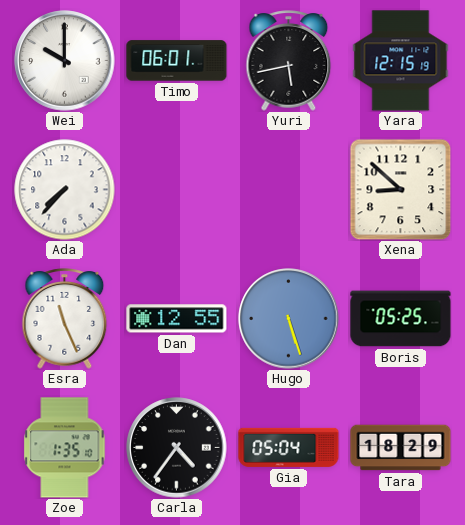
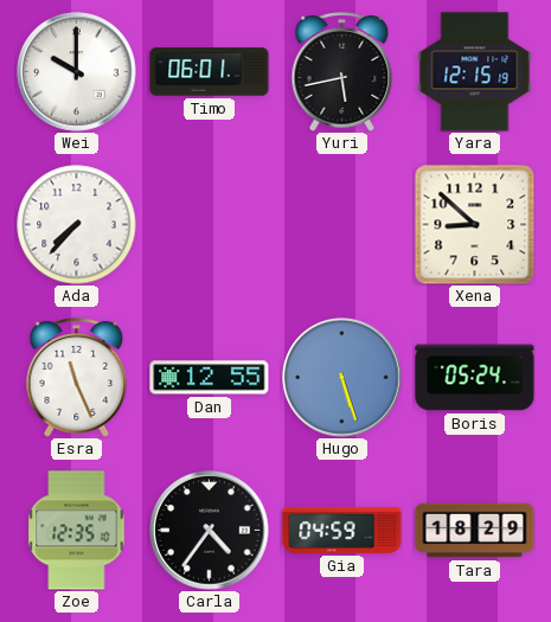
Boris: 05:25 -> 05:24
Zoe: 1:35 -> 12:35
Gia: 05:04 -> 04:59
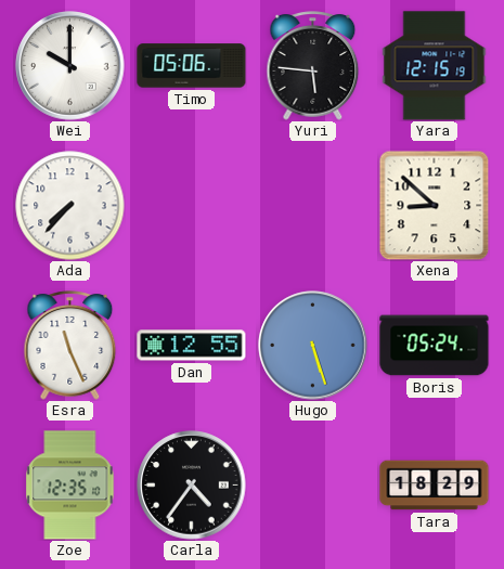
Timo: 06:01 -> 05:06
Yuri: 5:43 -> 5:46
Gia: 04:59 -> none
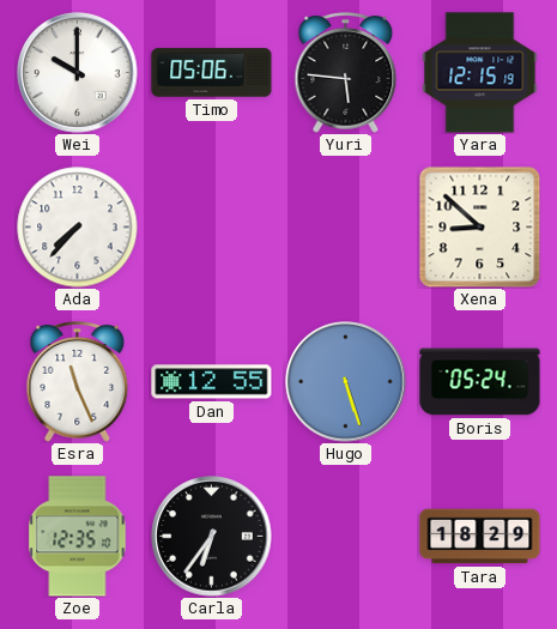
Carla: 4:36 -> 6:36
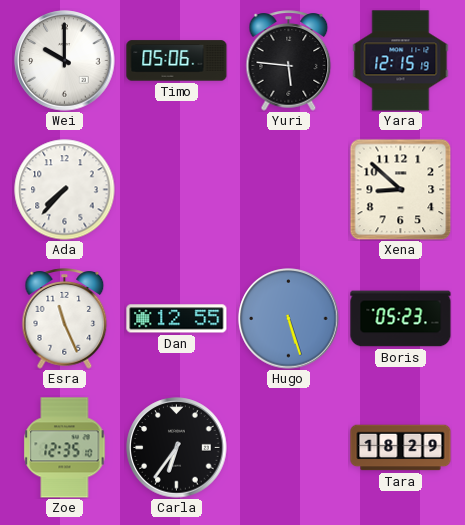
Boris: 05:24 -> 05:23
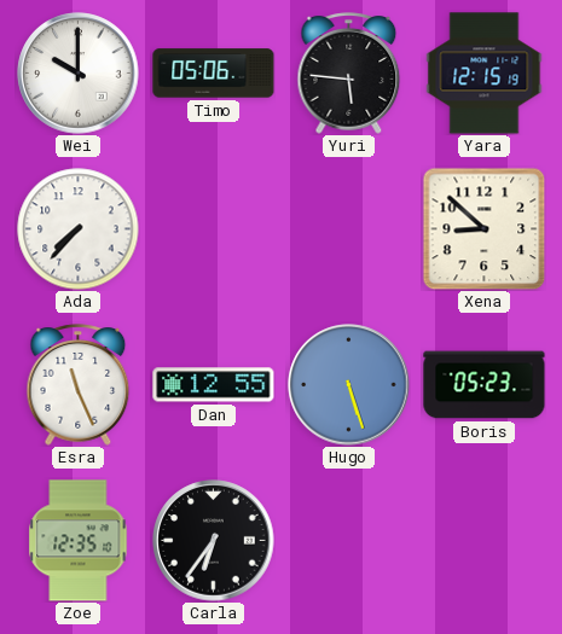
Tara: 18:29 -> none
